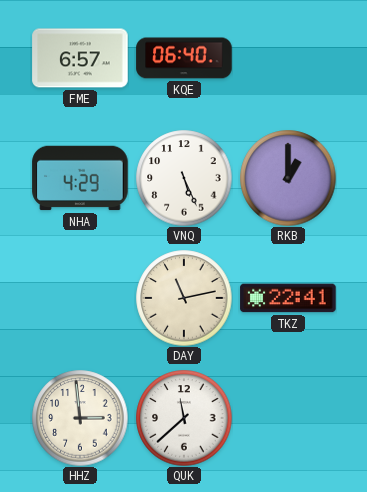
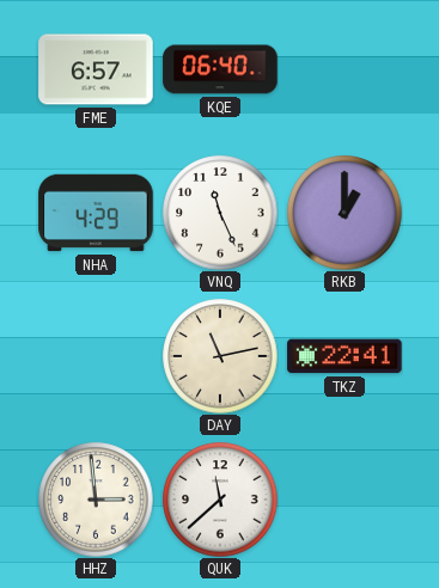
VNQ: 5:26 -> 11:26
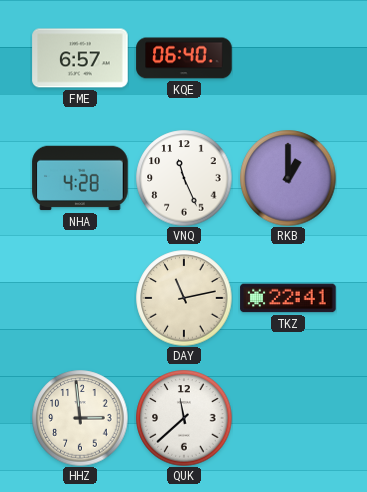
NHA: 4:29 -> 4:28
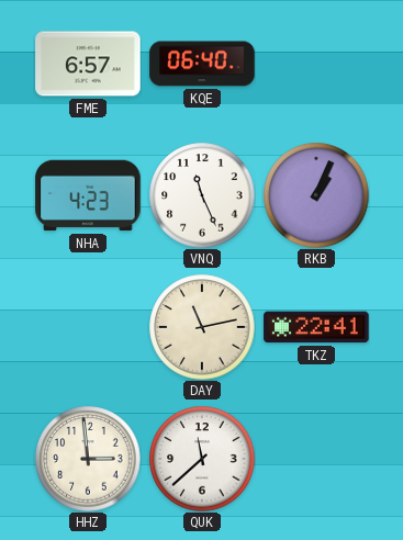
NHA: 4:28 -> 4:23
RKB: 1:00 -> 1:04
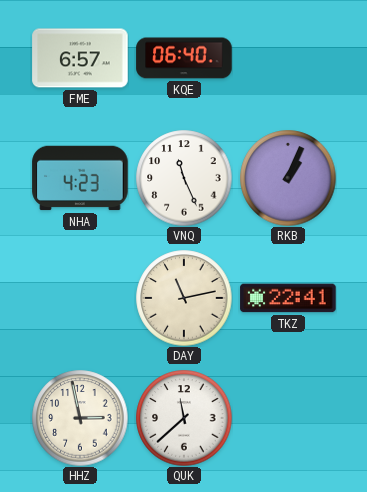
HHZ: 2:59 -> 2:58
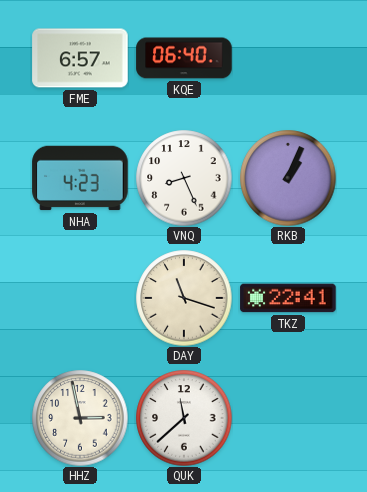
VNQ: 11:26 -> 8:26
DAY: 11:13 -> 11:18
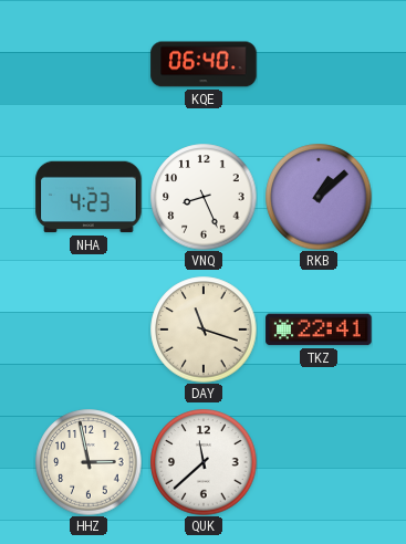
FME: 6:57 -> none
RKB: 1:04 -> 1:08
